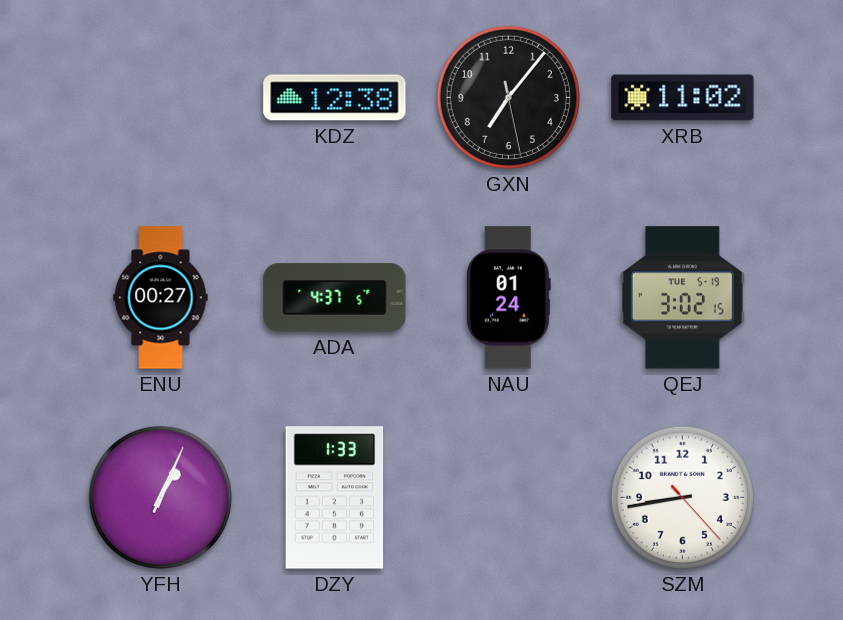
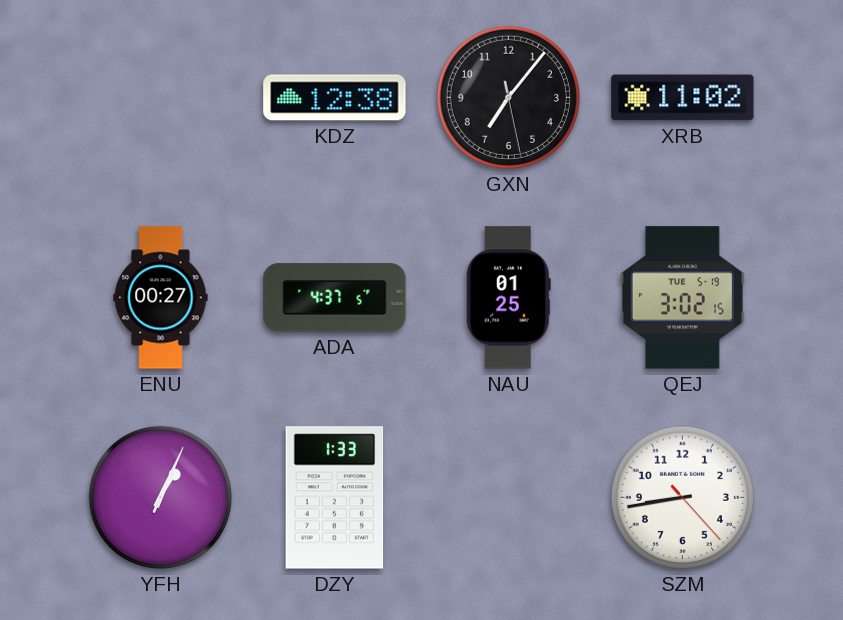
NAU: 01:24 -> 01:25
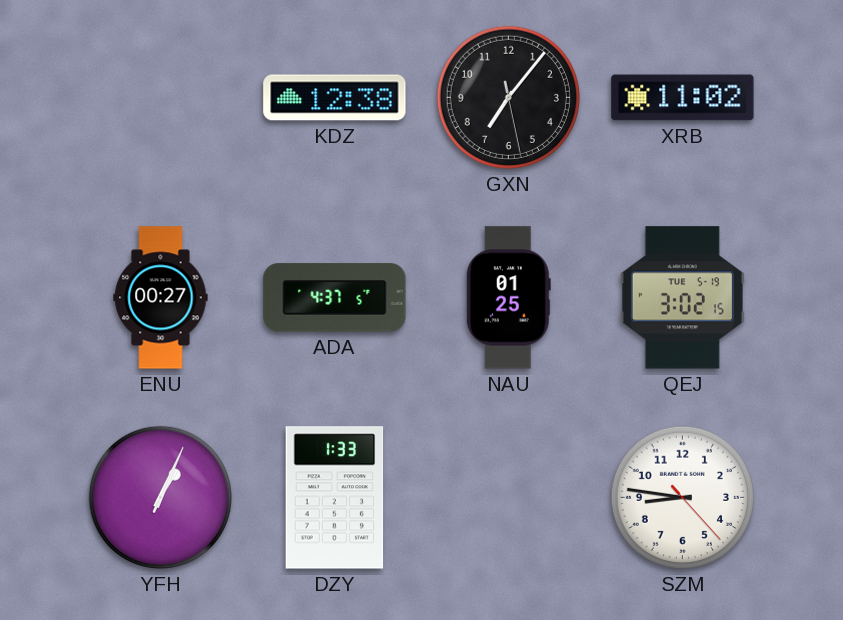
SZM: 8:43 -> 8:46
